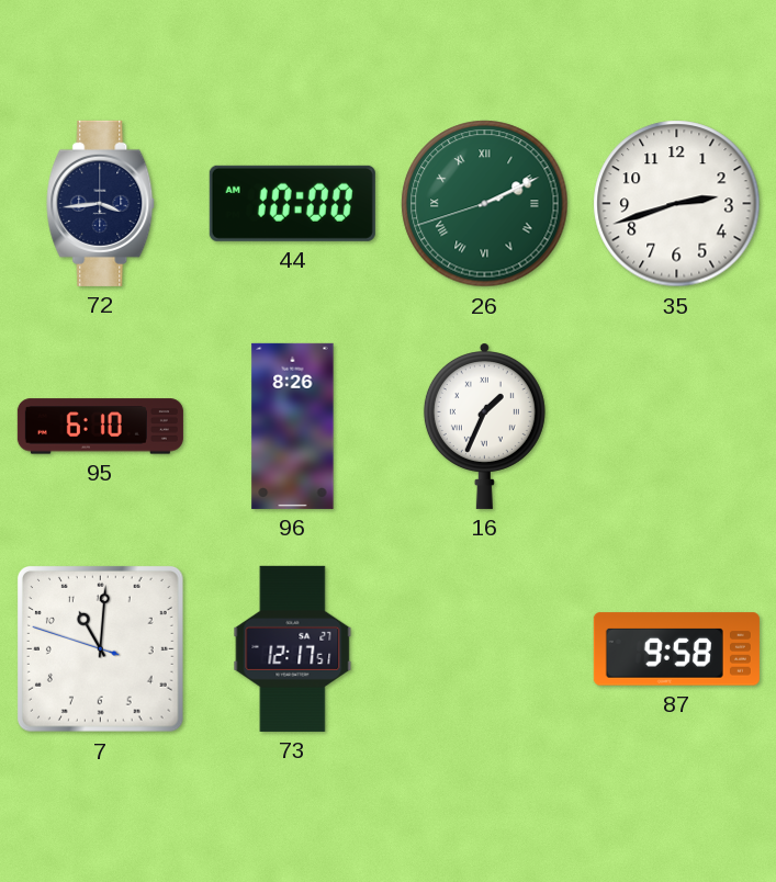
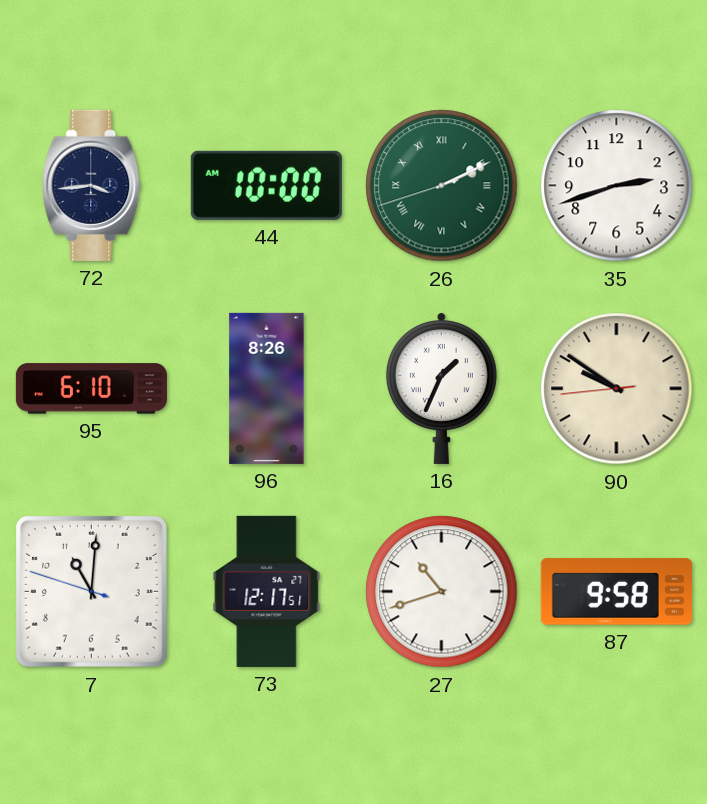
90: none -> 9:50
27: none -> 10:42
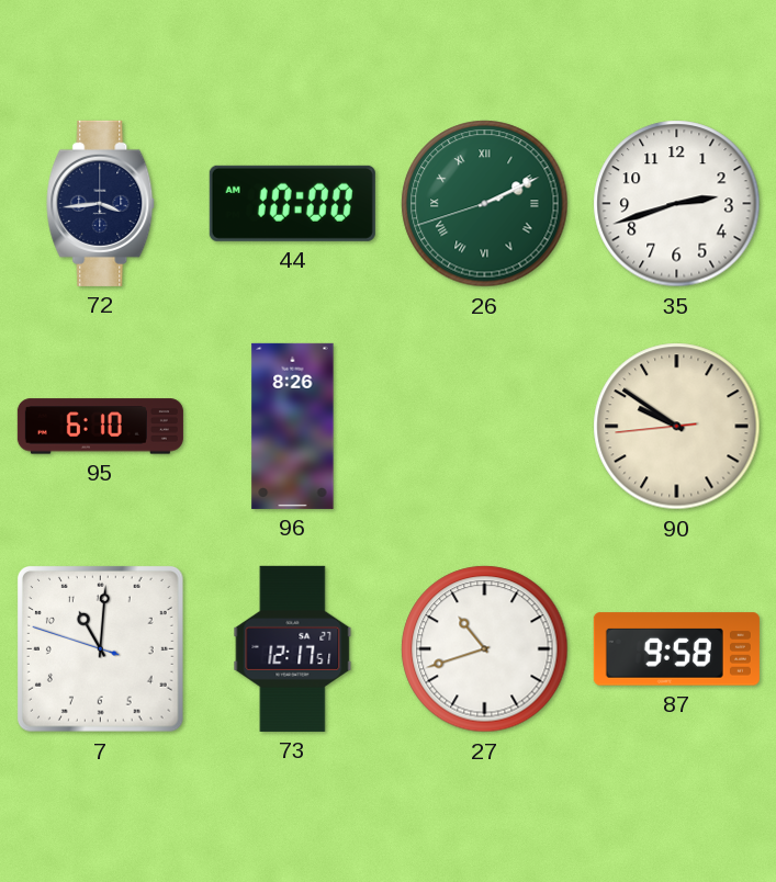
16: 1:34 -> none
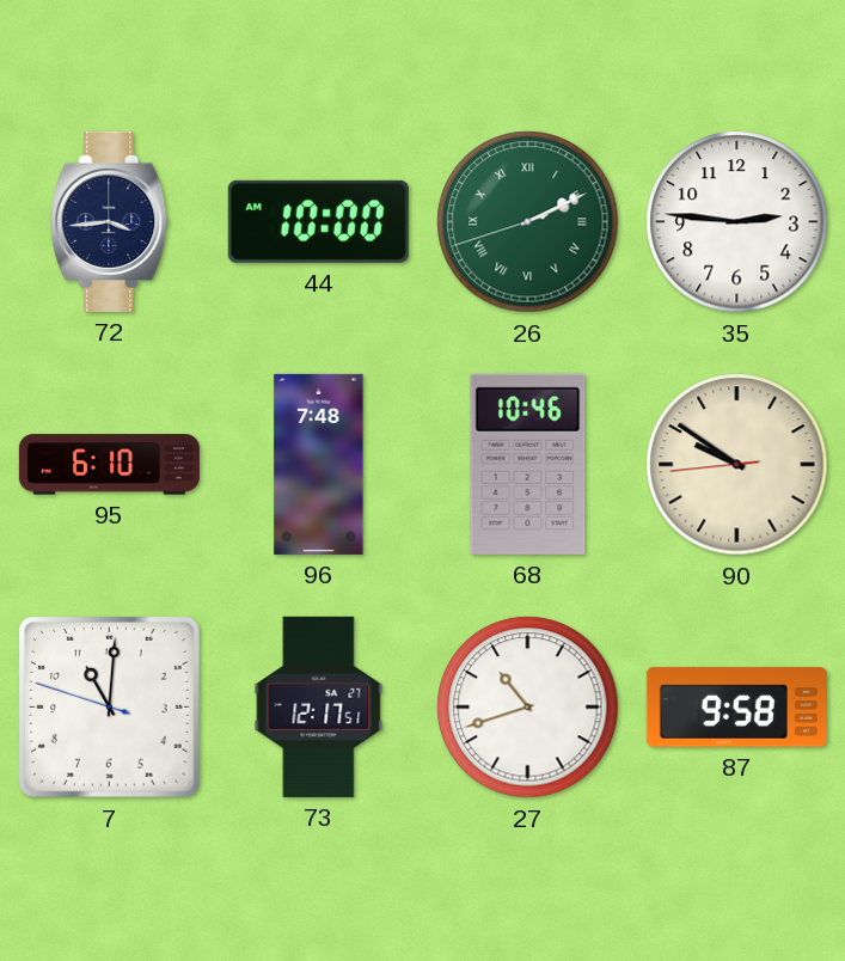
35: 2:42 -> 2:46
96: 8:26 -> 7:48
68: none -> 10:46
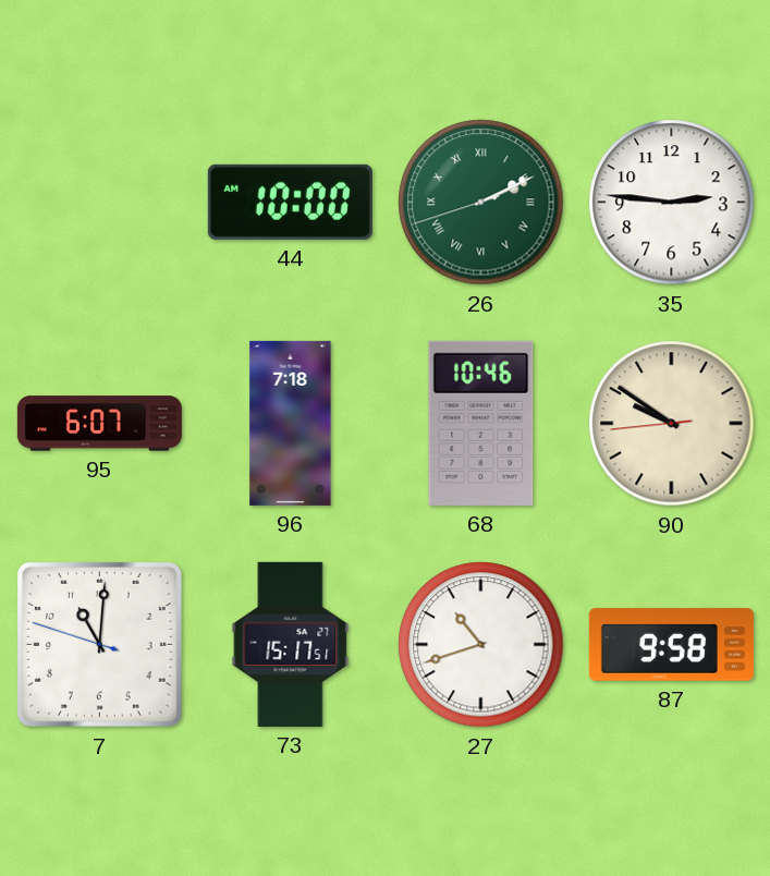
72: 3:44 -> none
95: 6:10 -> 6:07
96: 7:48 -> 7:18
73: 12:17 -> 15:17
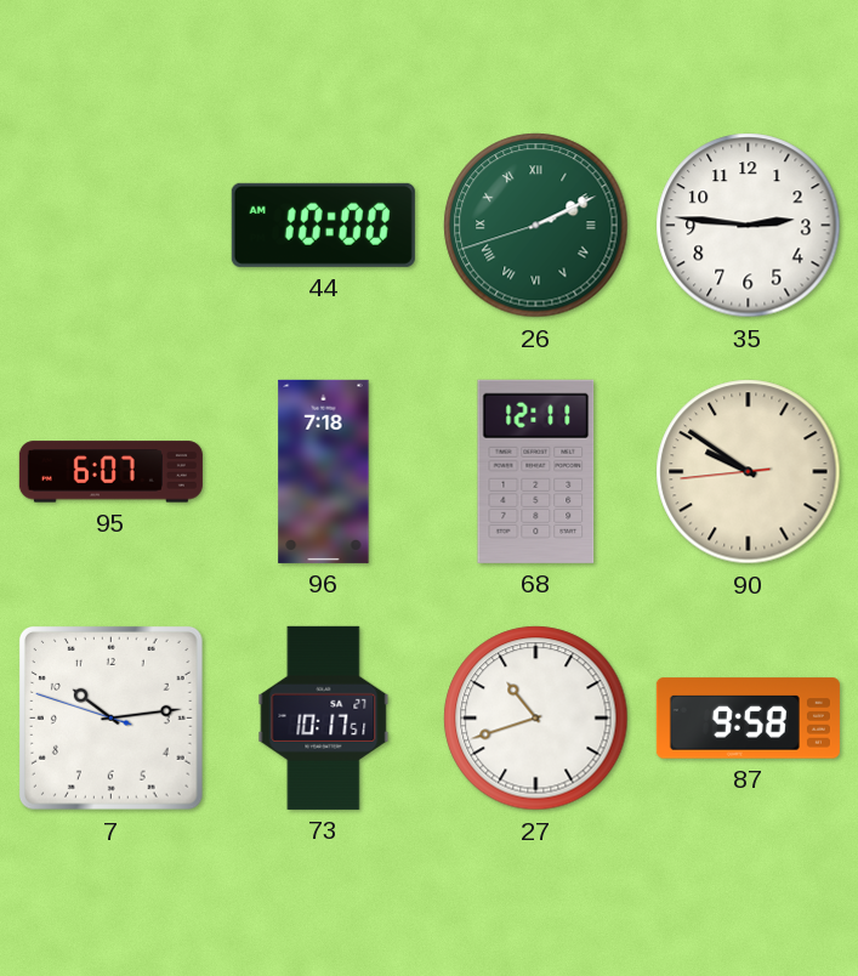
68: 10:46 -> 12:11
7: 11:00 -> 10:13
73: 15:17 -> 10:17
